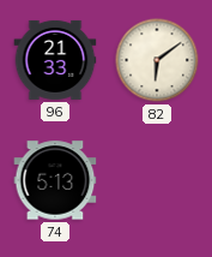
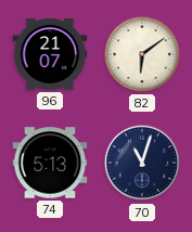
96: 21:33 -> 21:07
70: none -> 11:03
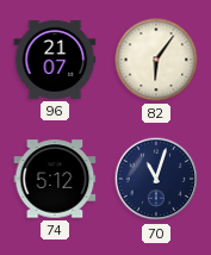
82: 6:09 -> 6:06
74: 5:13 -> 5:12
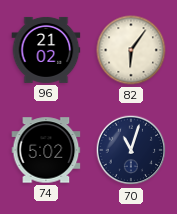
96: 21:07 -> 21:02
74: 5:12 -> 5:02
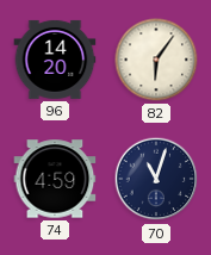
96: 21:02 -> 14:20
74: 5:02 -> 4:59
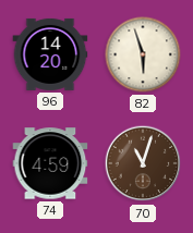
82: 6:06 -> 5:57
70 dial: navy -> brown
